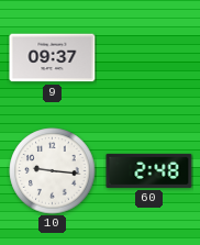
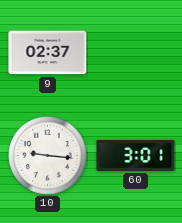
9: 09:37 -> 02:37
60: 2:48 -> 3:01
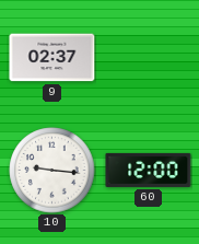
60: 3:01 -> 12:00
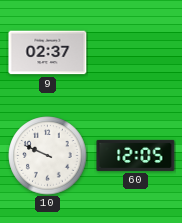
10: 9:16 -> 9:49
60: 12:00 -> 12:05
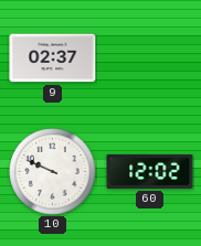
60: 12:05 -> 12:02
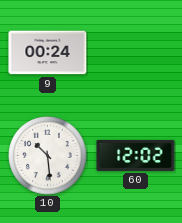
9: 02:37 -> 00:24
10: 9:49 -> 10:29
